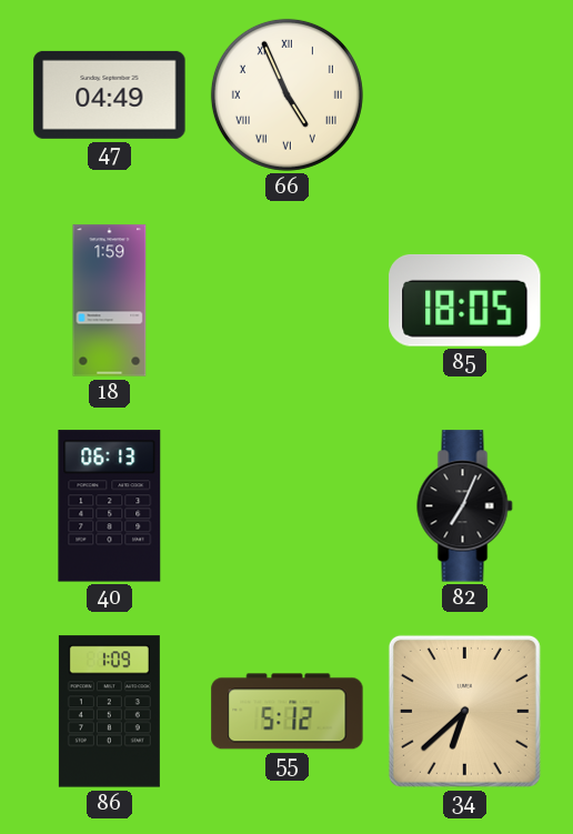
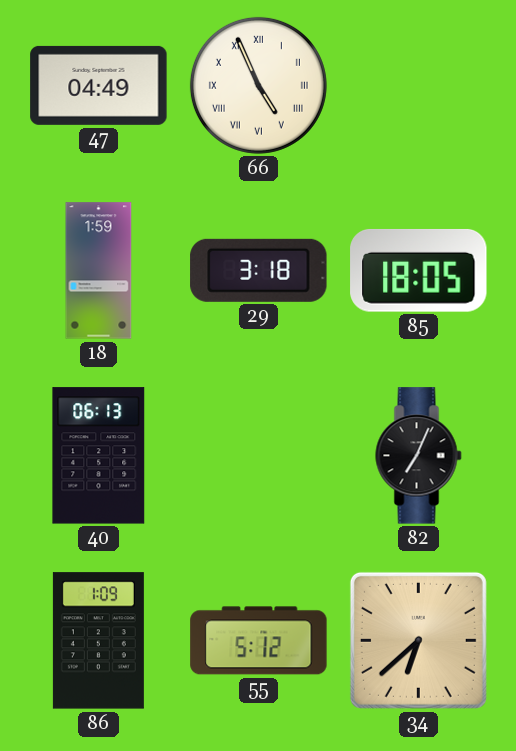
29: none -> 3:18
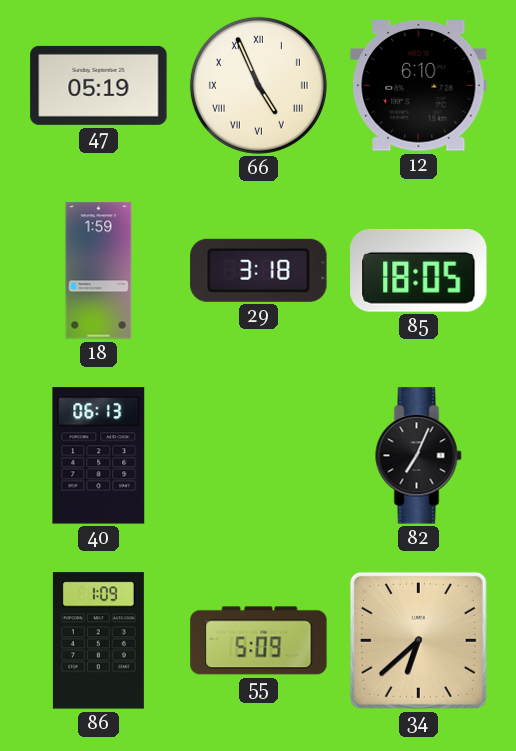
47: 04:49 -> 05:19
12: none -> 6:10
55: 5:12 -> 5:09
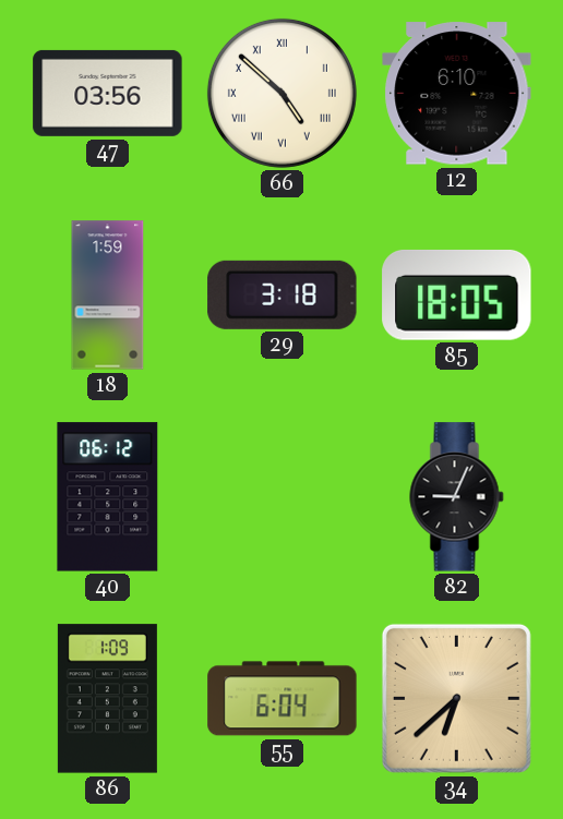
47: 05:19 -> 03:56
66: 4:56 -> 4:52
40: 06:13 -> 06:12
82: 7:04 -> 9:04
55: 5:09 -> 6:04
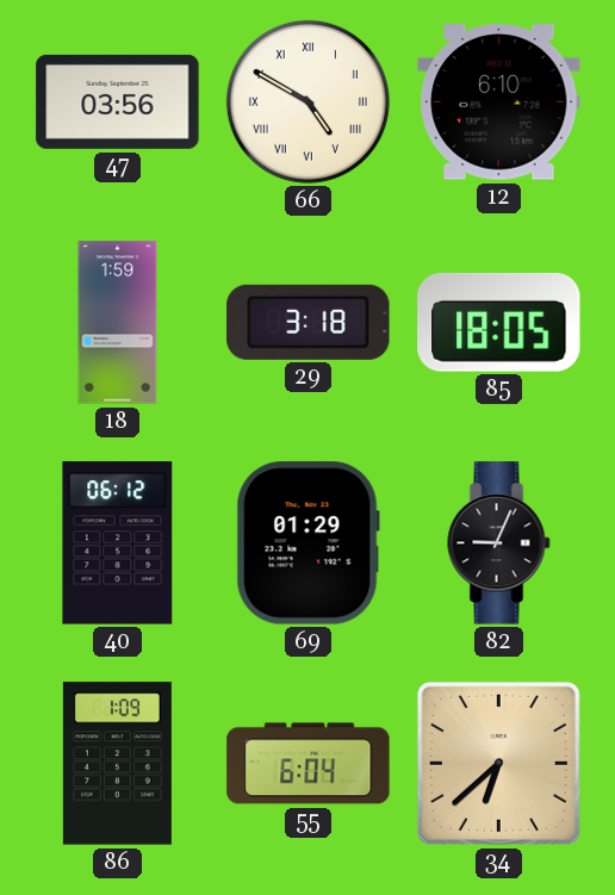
66: 4:52 -> 4:50
69: none -> 01:29
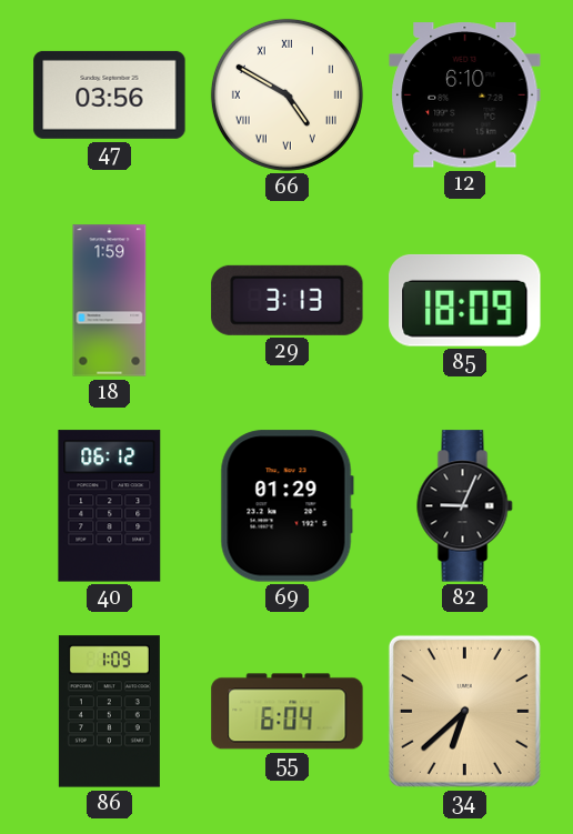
29: 3:18 -> 3:13
85: 18:05 -> 18:09
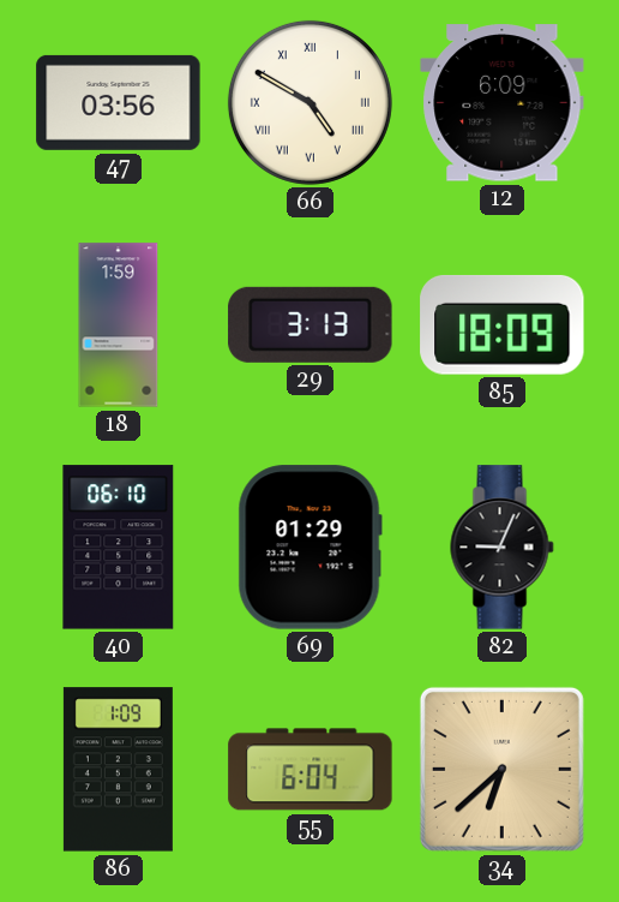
12: 6:10 -> 6:09
40: 06:12 -> 06:10
